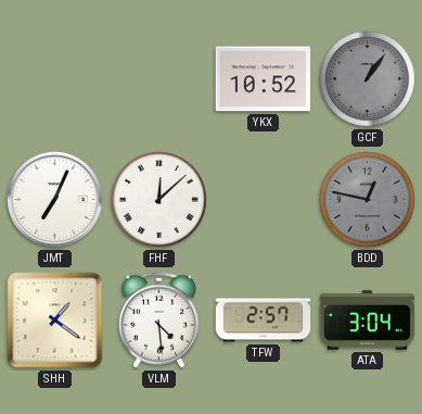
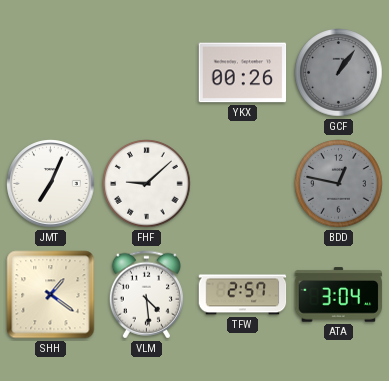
YKX: 10:52 -> 00:26
FHF: 12:08 -> 9:08
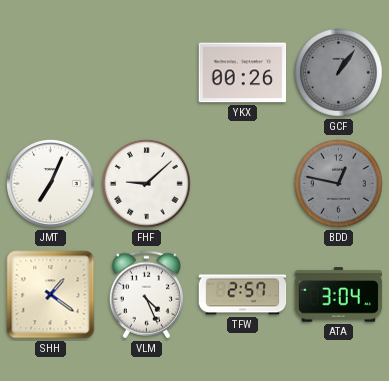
VLM: 4:29 -> 4:26
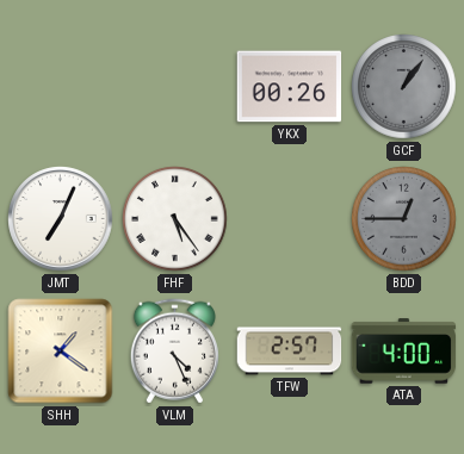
FHF: 9:08 -> 5:24
BDD: 12:47 -> 12:45
ATA: 3:04 -> 4:00
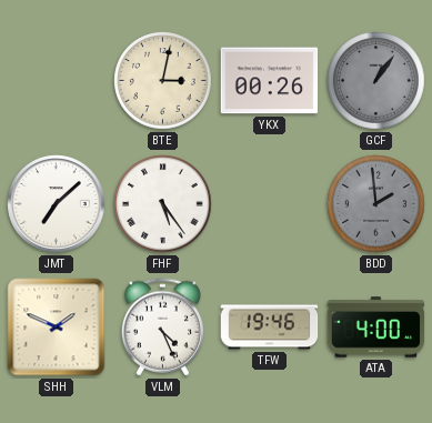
BTE: none -> 3:02
JMT: 7:04 -> 7:08
BDD: 12:45 -> 1:59
SHH: 1:21 -> 1:49
TFW: 2:57 -> 19:46
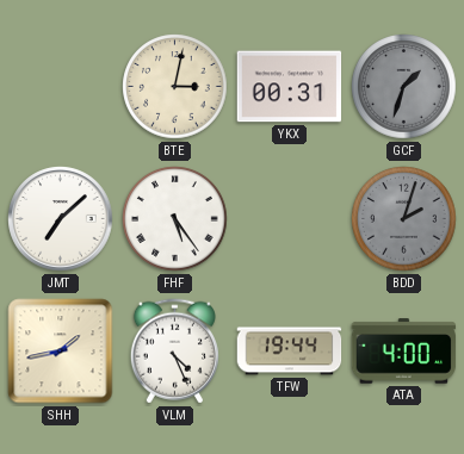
YKX: 00:26 -> 00:31
GCF: 1:06 -> 1:33
BDD: 1:59 -> 2:03
SHH: 1:49 -> 1:43
TFW: 19:46 -> 19:44
